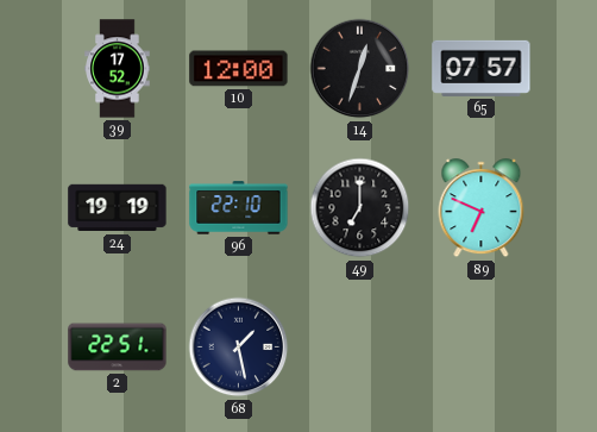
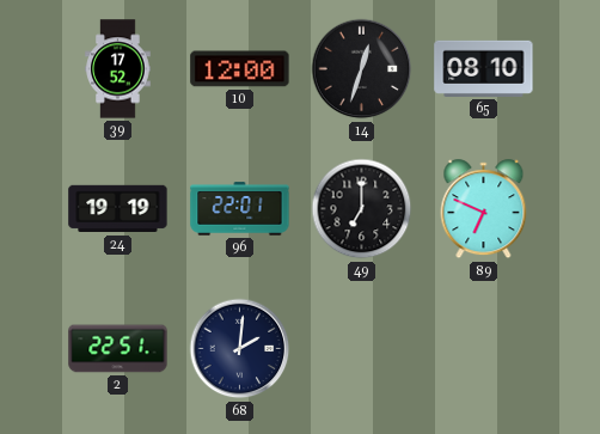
65: 07:57 -> 08:10
96: 22:10 -> 22:01
68: 1:28 -> 2:01
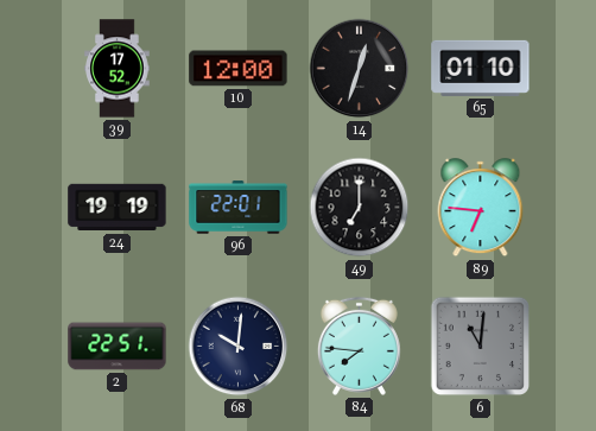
65: 08:10 -> 01:10
89: 6:49 -> 6:46
68: 2:01 -> 10:01
84: none -> 7:46
6: none -> 11:01
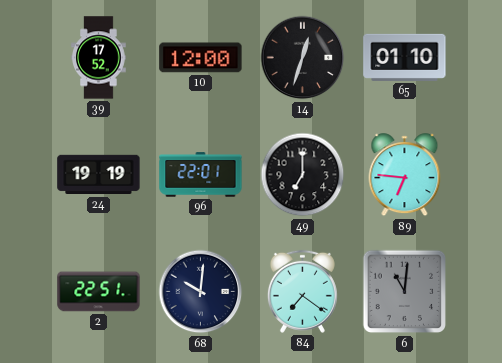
84: 7:46 -> 7:21
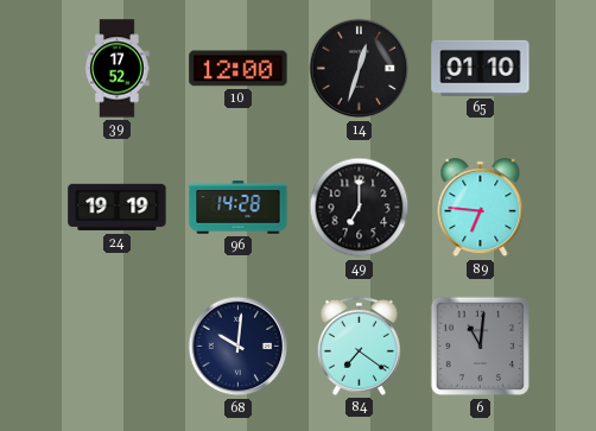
96: 22:01 -> 14:28
2: 22:51 -> none
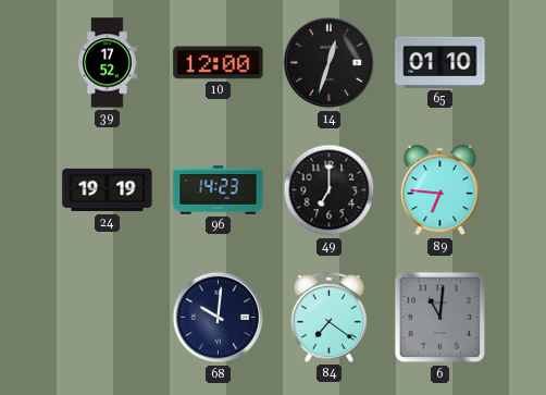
96: 14:28 -> 14:23
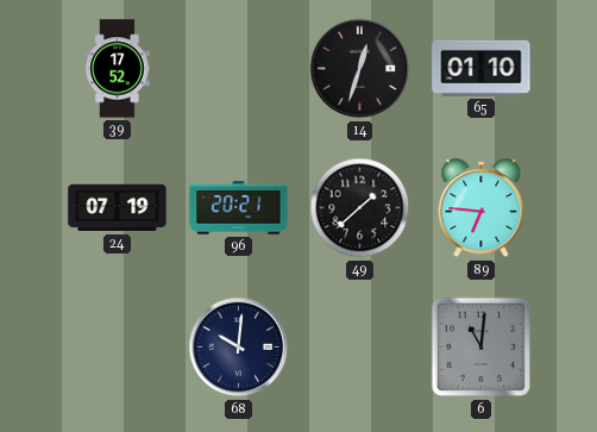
10: 12:00 -> none
24: 19:19 -> 07:19
96: 14:23 -> 20:21
49: 7:00 -> 1:38
84: 7:21 -> none
